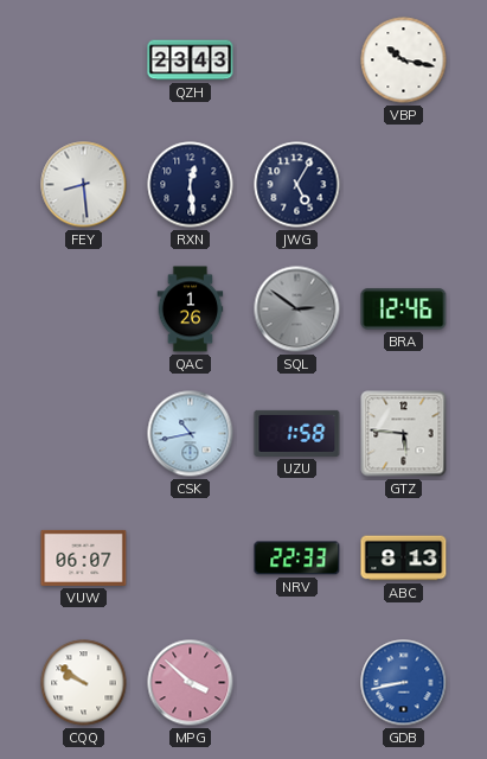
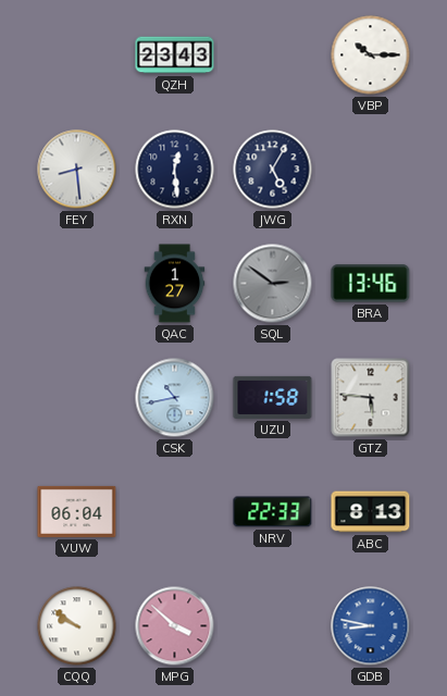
VBP: 10:17 -> 10:15
QAC: 1:26 -> 1:27
BRA: 12:46 -> 13:46
VUW: 06:07 -> 06:04
GDB: 8:43 -> 8:47
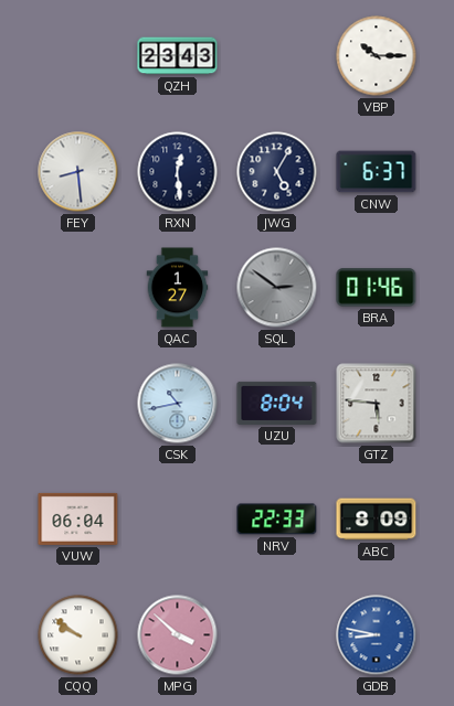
CNW: none -> 6:37
BRA: 13:46 -> 01:46
UZU: 1:58 -> 8:04
ABC: 8:13 -> 8:09
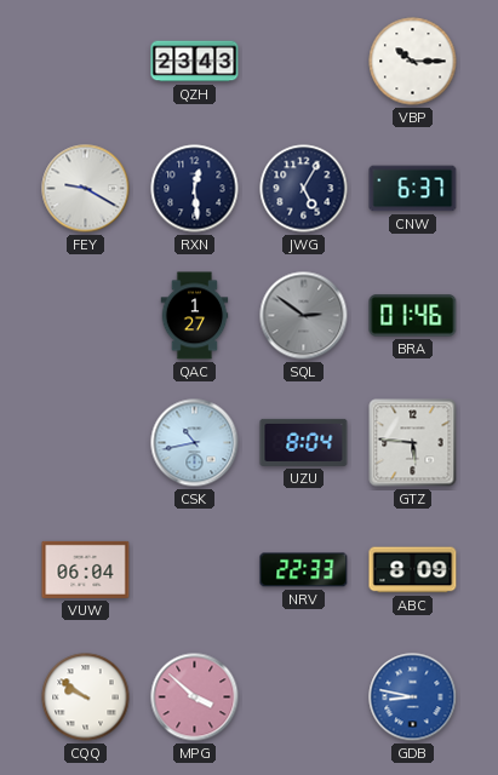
FEY: 8:29 -> 9:20
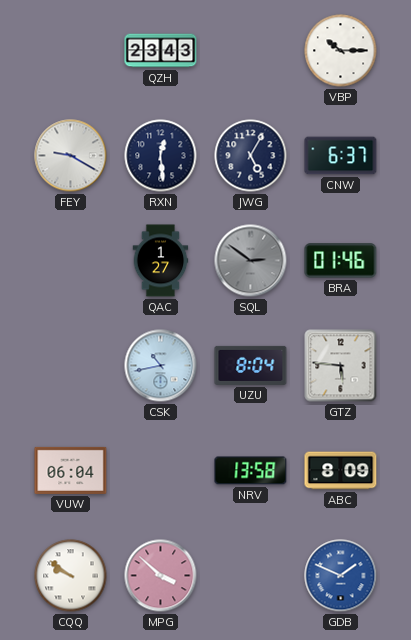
NRV: 22:33 -> 13:58
GDB: 8:47 -> 1:49
